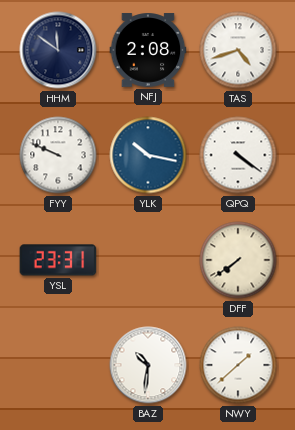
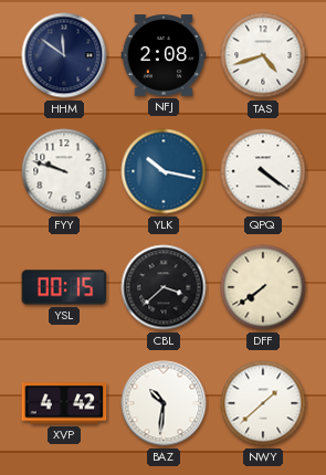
FYY: 9:49 -> 9:48
YSL: 23:31 -> 00:15
CBL: none -> 3:38
XVP: none -> 4:42
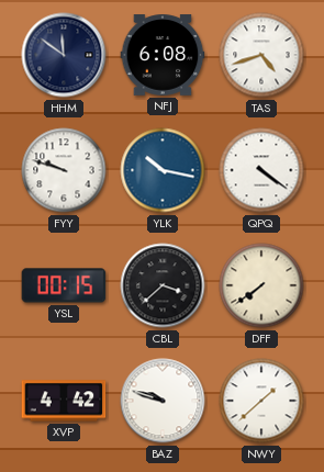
NFJ: 2:08 -> 6:08
BAZ: 10:31 -> 9:48
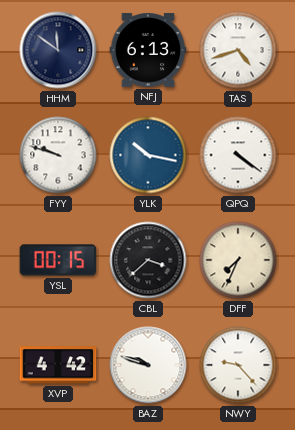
NFJ: 6:08 -> 6:13
DFF: 7:39 -> 7:34
NWY: 1:38 -> 9:23
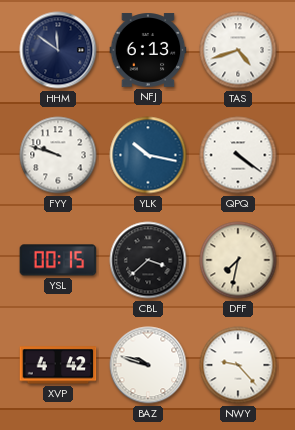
DFF: 7:34 -> 7:32
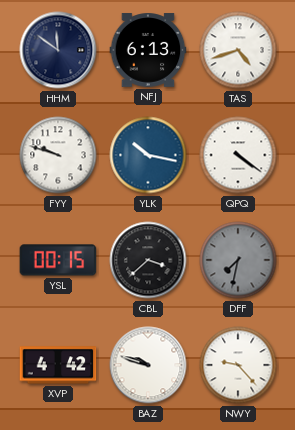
DFF dial: cream -> grey
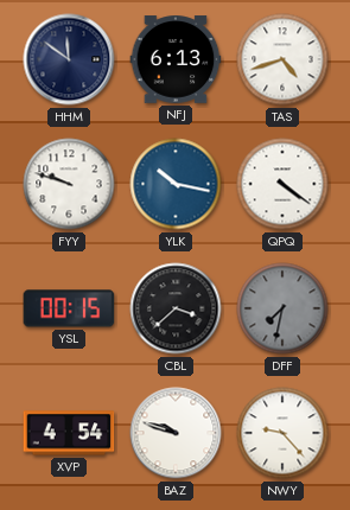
XVP: 4:42 -> 4:54
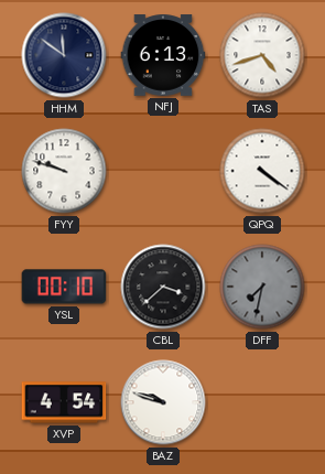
YLK: 10:17 -> none
YSL: 00:15 -> 00:10
NWY: 9:23 -> none
